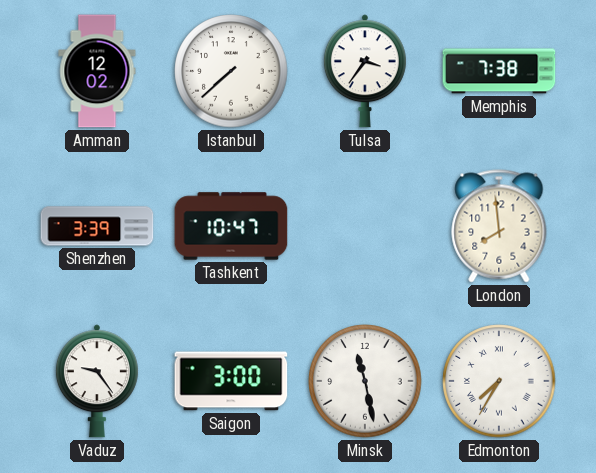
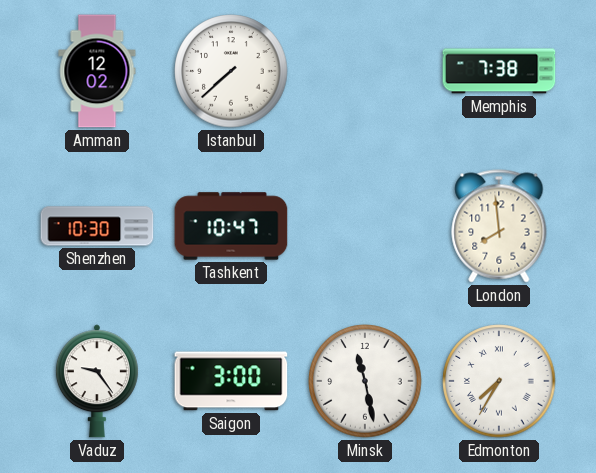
Tulsa: 3:36 -> none
Shenzhen: 3:39 -> 10:30
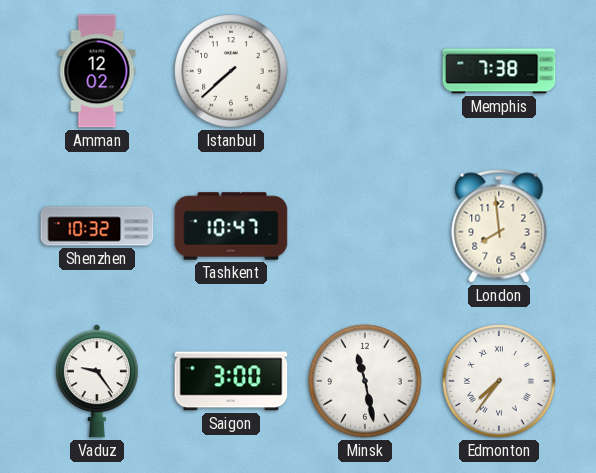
Shenzhen: 10:30 -> 10:32
Edmonton: 7:35 -> 7:36
